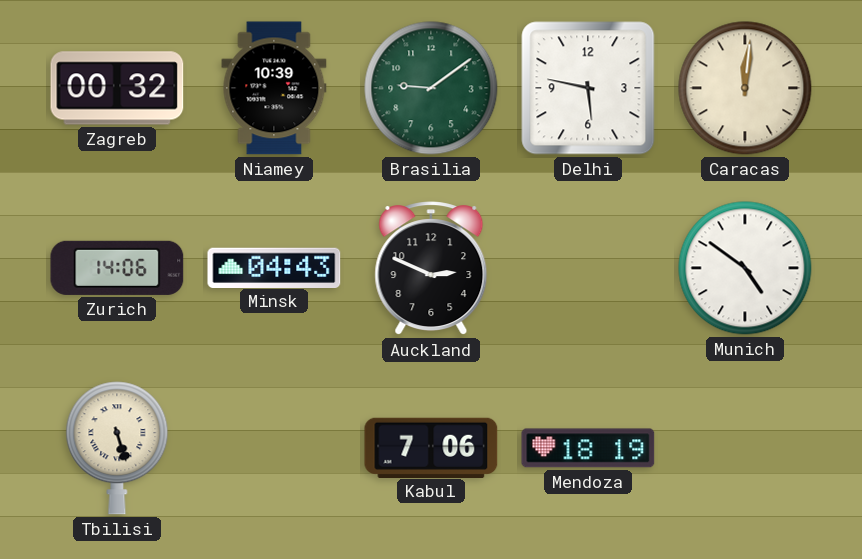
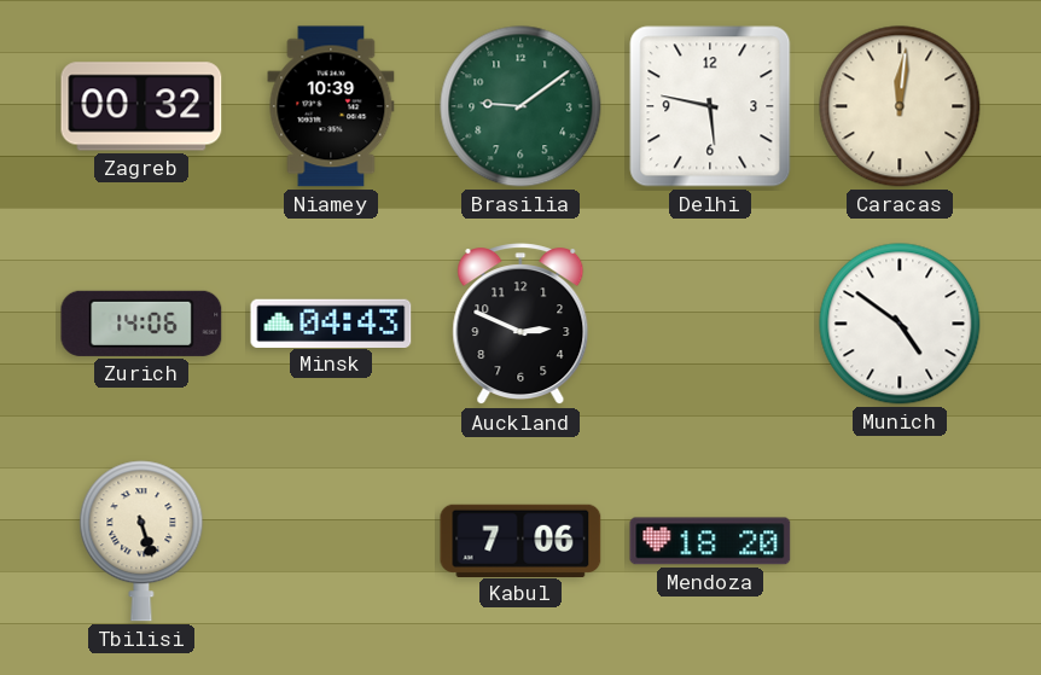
Mendoza: 18:19 -> 18:20
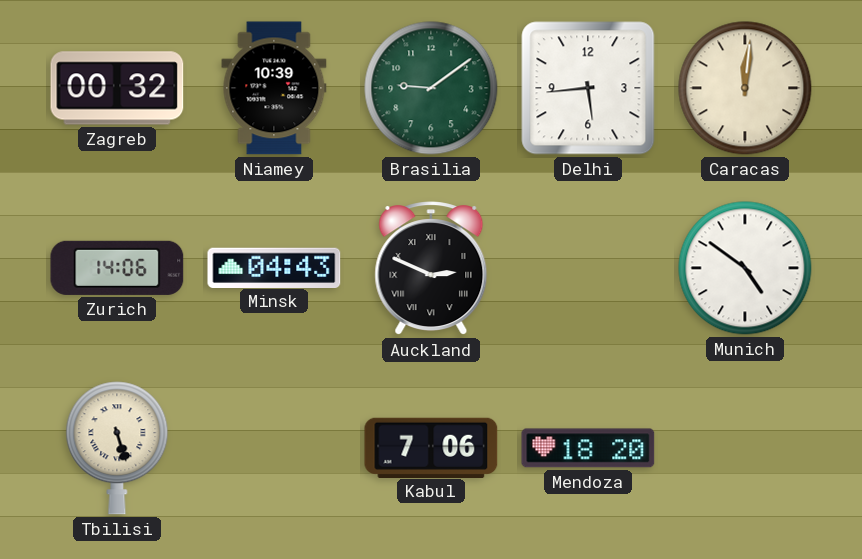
Delhi: 5:47 -> 5:44
Auckland numerals: Arabic -> Roman
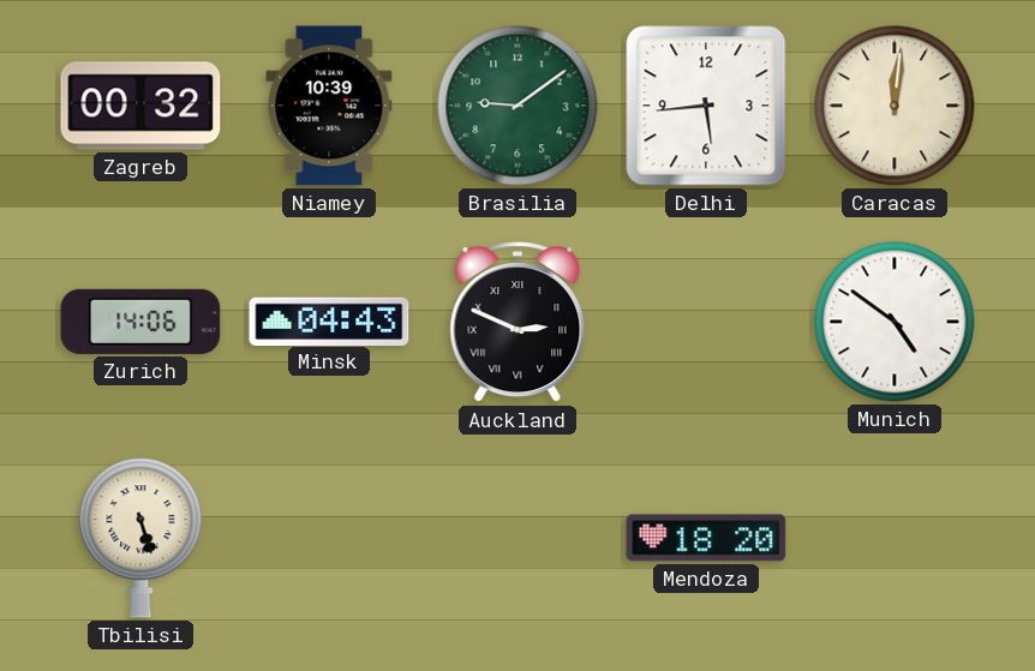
Kabul: 7:06 -> none
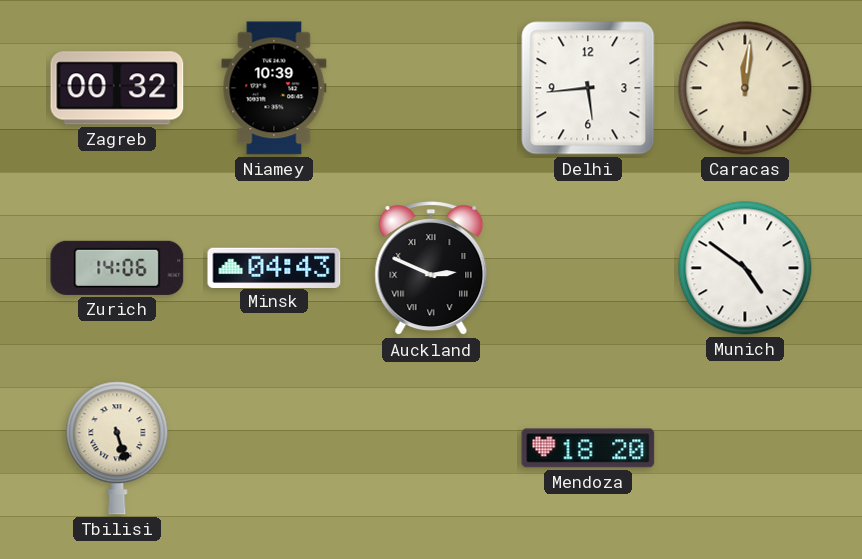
Brasilia: 9:09 -> none
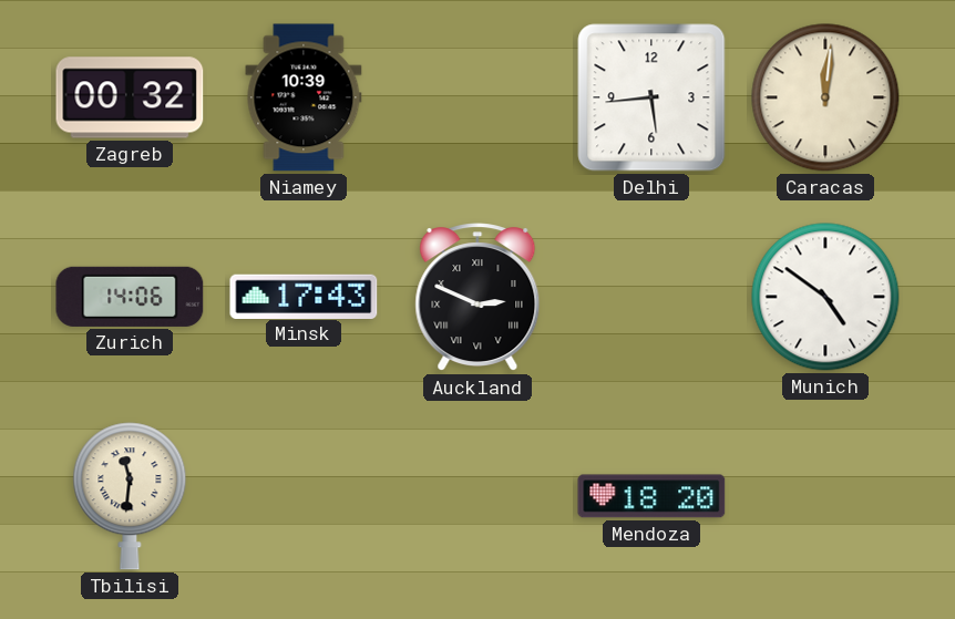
Minsk: 04:43 -> 17:43
Tbilisi: 5:27 -> 11:31
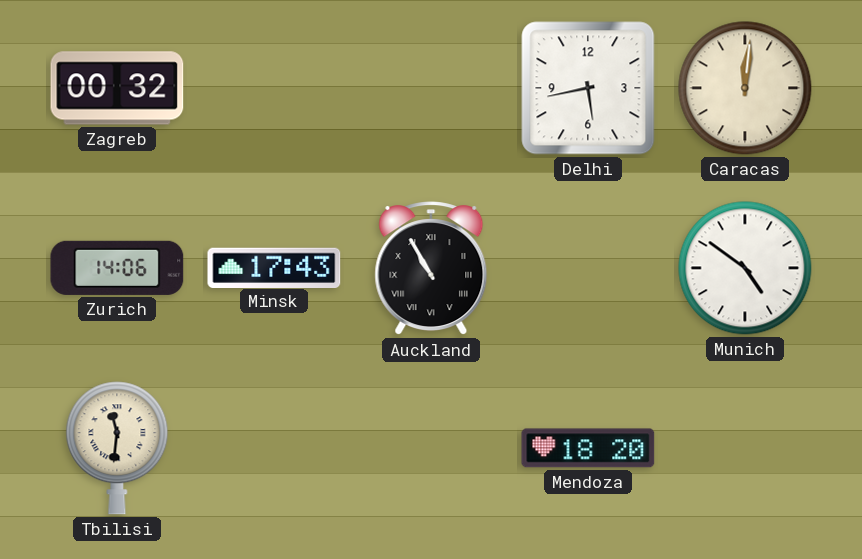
Niamey: 10:39 -> none
Delhi: 5:44 -> 5:43
Auckland: 2:49 -> 10:55
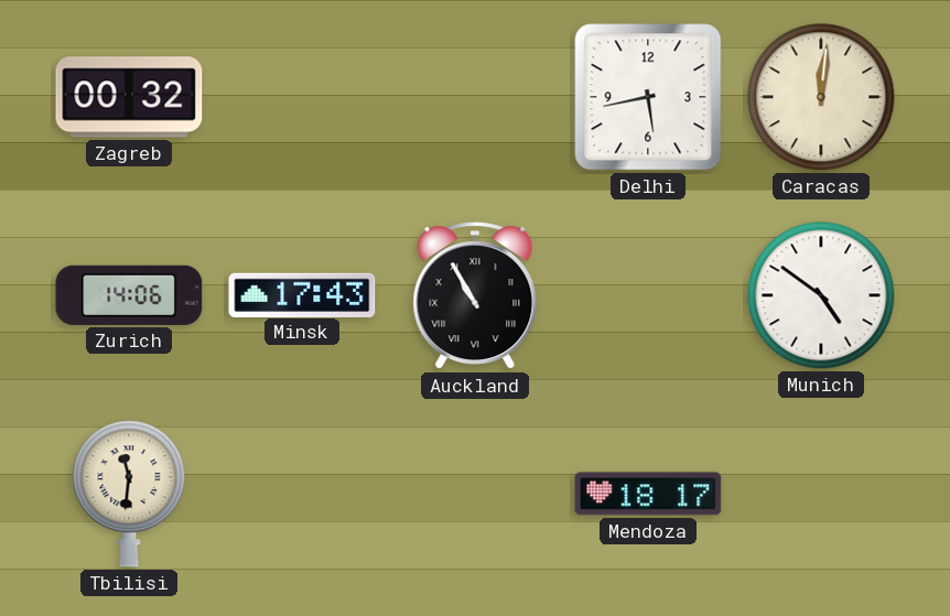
Mendoza: 18:20 -> 18:17
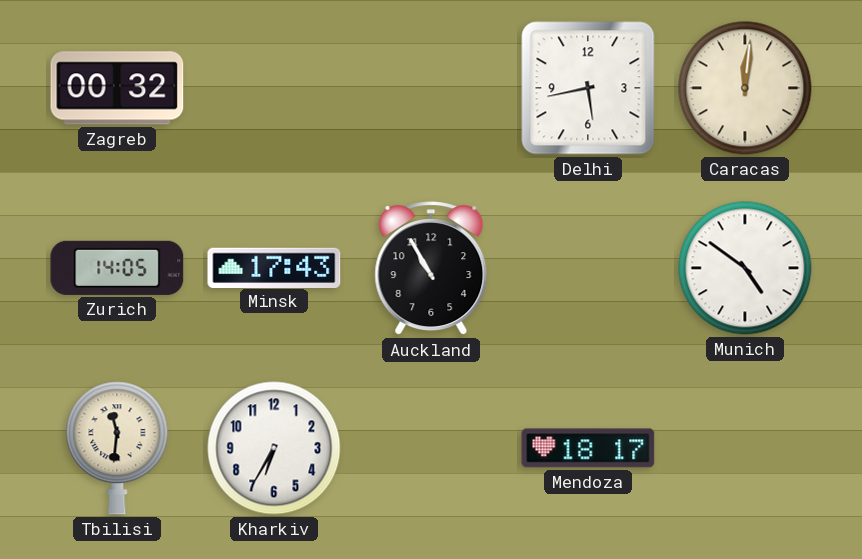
Zurich: 14:06 -> 14:05
Auckland numerals: Roman -> Arabic
Kharkiv: none -> 6:35
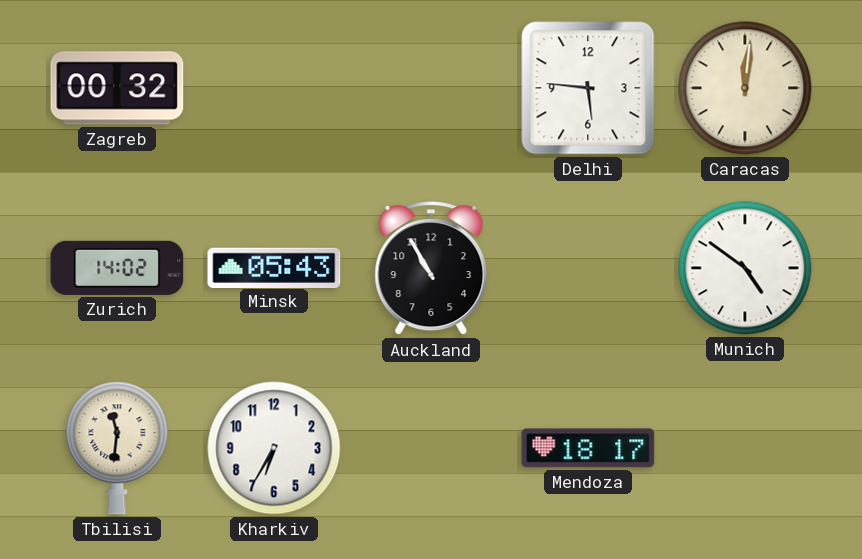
Delhi: 5:43 -> 5:46
Zurich: 14:05 -> 14:02
Minsk: 17:43 -> 05:43
